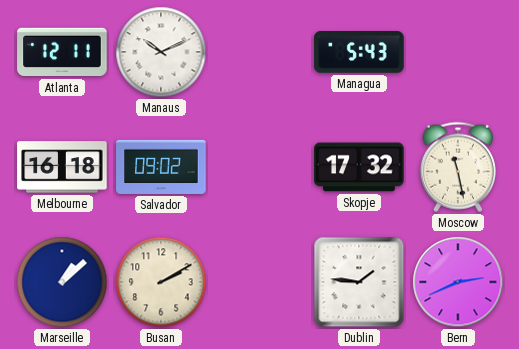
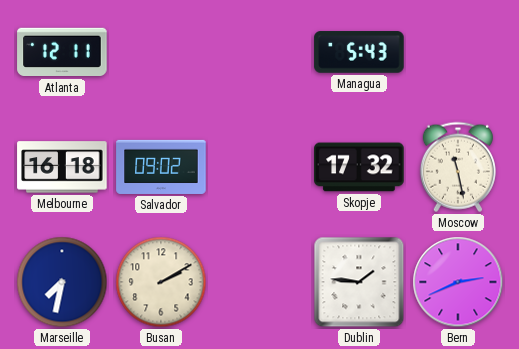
Manaus: 10:11 -> none
Marseille: 1:08 -> 7:32
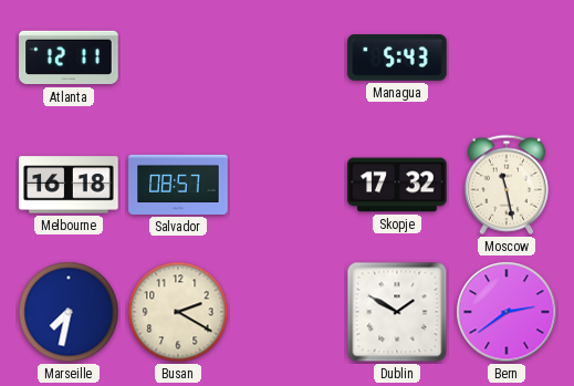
Salvador: 09:02 -> 08:57
Busan: 2:10 -> 2:20
Dublin: 1:46 -> 1:50
Bern: 2:41 -> 2:39
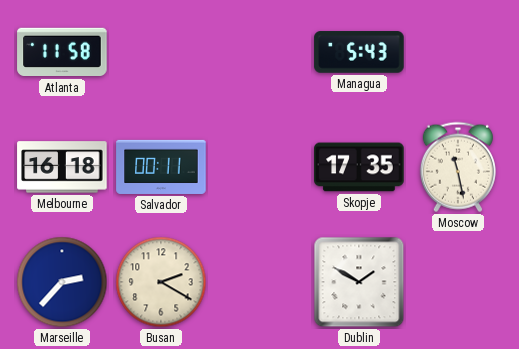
Atlanta: 12:11 -> 11:58
Salvador: 08:57 -> 00:11
Skopje: 17:32 -> 17:35
Marseille: 7:32 -> 2:37
Bern: 2:39 -> none
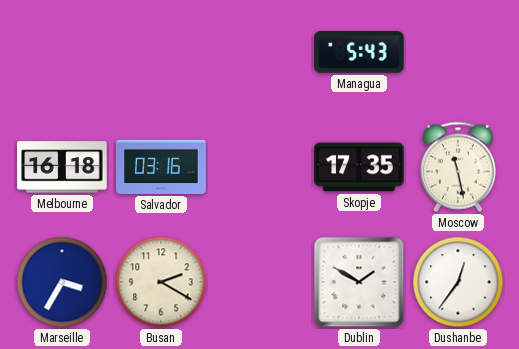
Atlanta: 11:58 -> none
Salvador: 00:11 -> 03:16
Marseille: 2:37 -> 3:35
Dushanbe: none -> 12:36
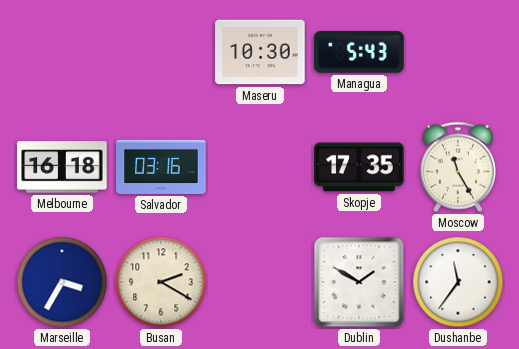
Maseru: none -> 10:30
Moscow: 11:28 -> 11:25
Dushanbe: 12:36 -> 11:36
